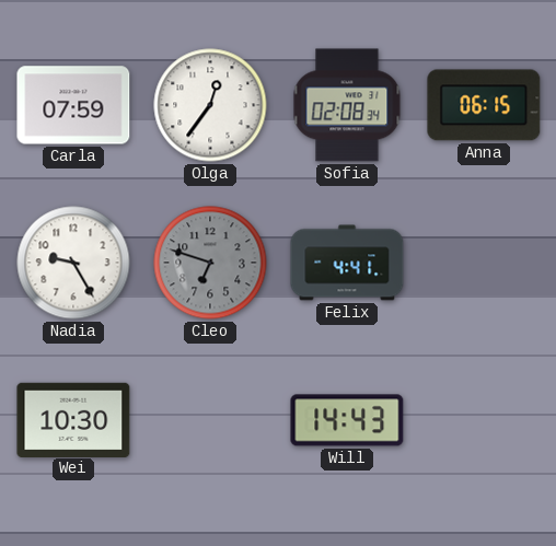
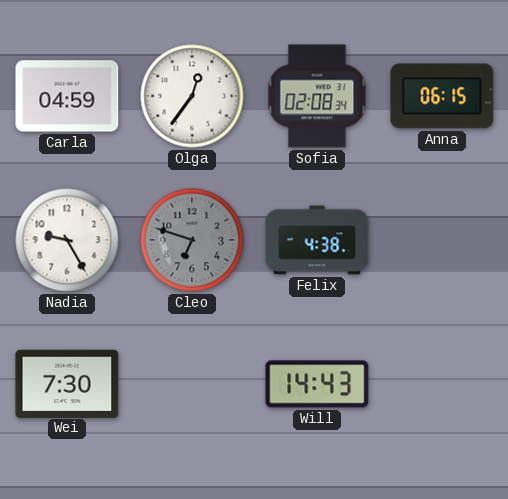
Carla: 07:59 -> 04:59
Felix: 4:41 -> 4:38
Wei: 10:30 -> 7:30
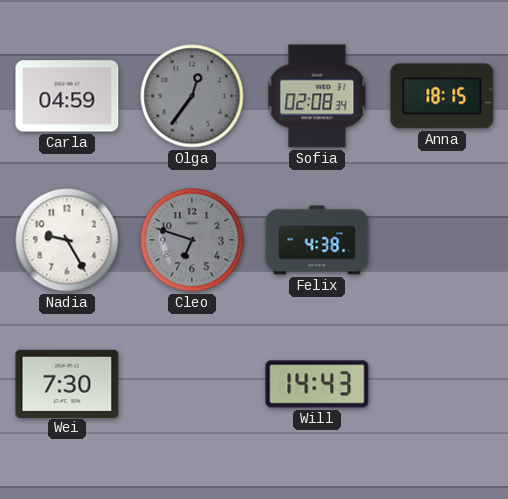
Olga dial: white -> grey
Anna: 06:15 -> 18:15
